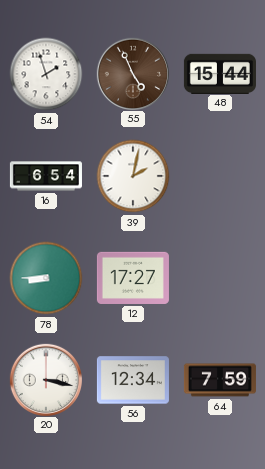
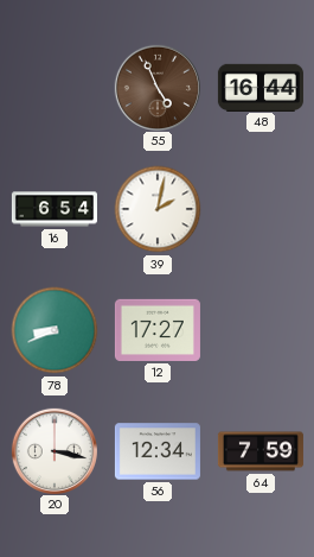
54: 1:57 -> none
48: 15:44 -> 16:44
78: 8:45 -> 8:41
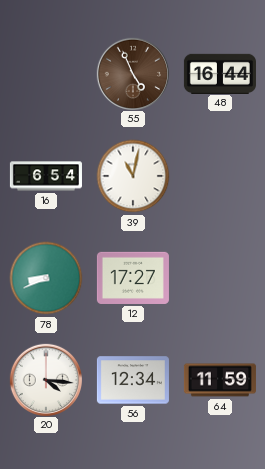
39: 2:02 -> 11:02
20: 3:17 -> 4:16
64: 7:59 -> 11:59
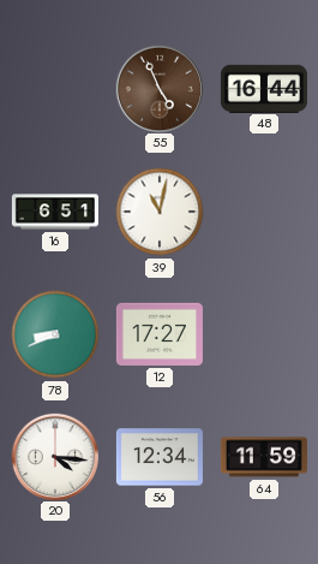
16: 6:54 -> 6:51
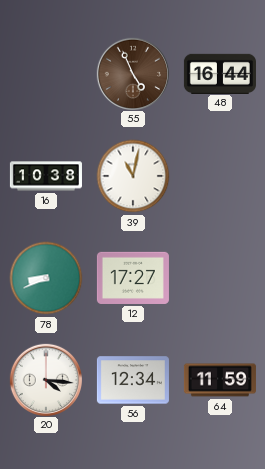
16: 6:51 -> 10:38
